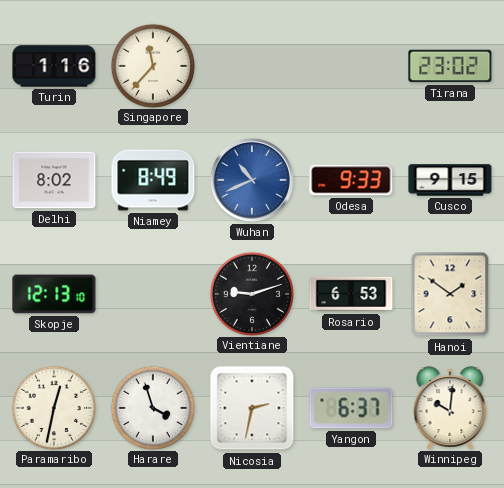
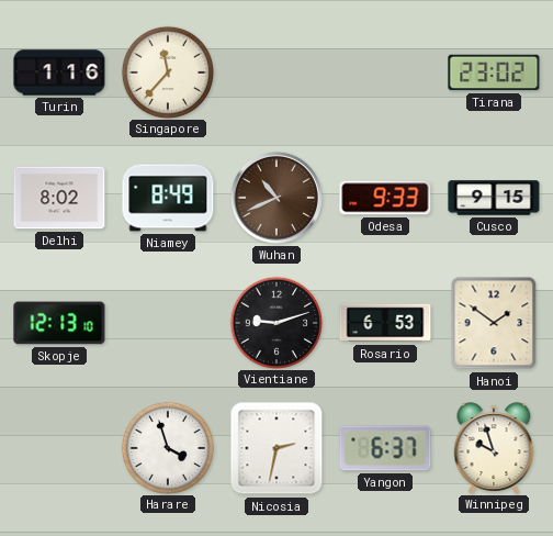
Wuhan dial: blue -> brown
Paramaribo: 12:32 -> none
Winnipeg: 10:01 -> 9:57
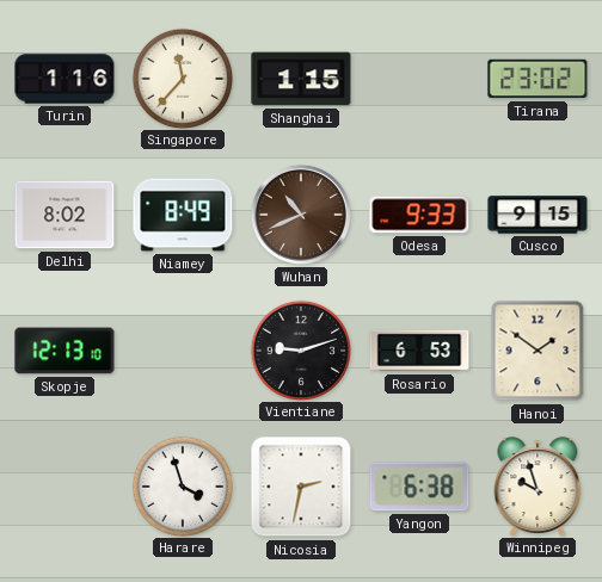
Shanghai: none -> 1:15
Yangon: 6:37 -> 6:38
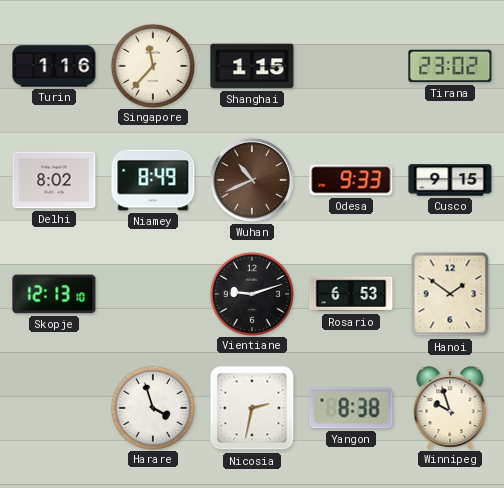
Yangon: 6:38 -> 8:38
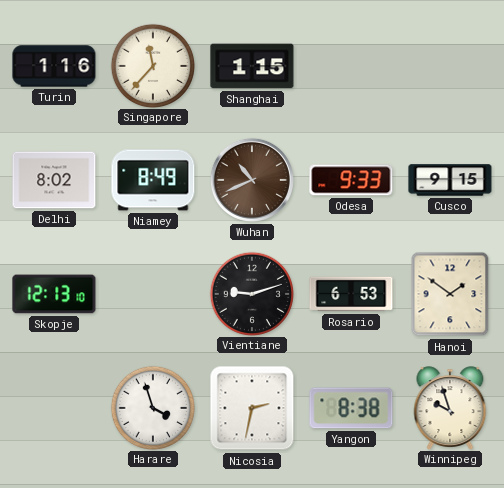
Tirana: 23:02 -> none
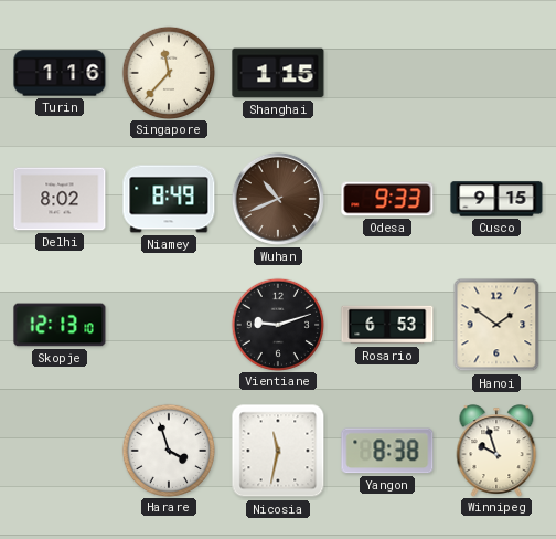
Nicosia: 2:32 -> 11:32
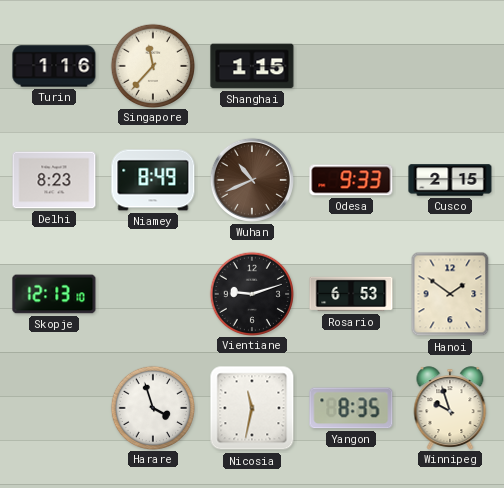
Delhi: 8:02 -> 8:23
Cusco: 9:15 -> 2:15
Yangon: 8:38 -> 8:35
